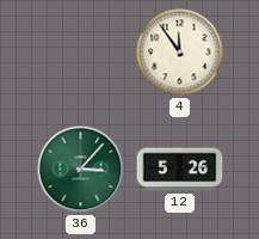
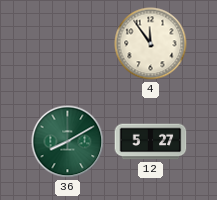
36: 3:07 -> 8:10
12: 5:26 -> 5:27
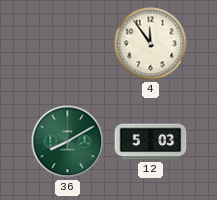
12: 5:27 -> 5:03
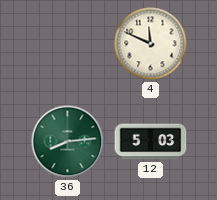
4: 11:54 -> 11:49
36: 8:10 -> 8:14
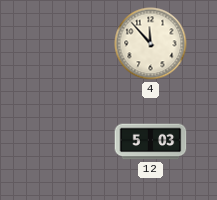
4: 11:49 -> 11:53
36: 8:14 -> none
